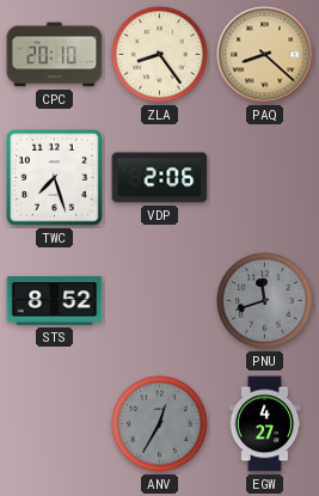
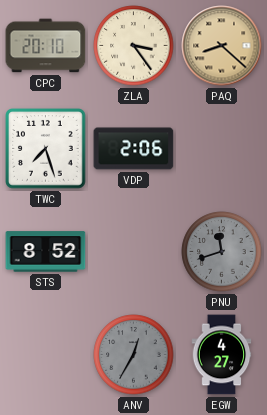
ZLA: 8:24 -> 3:24
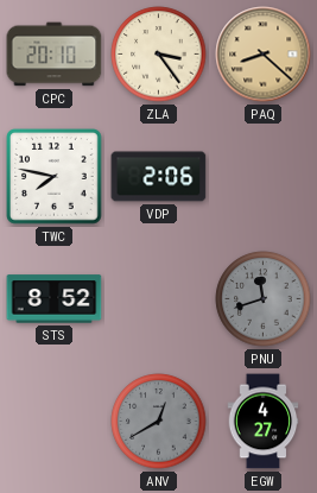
TWC: 7:27 -> 7:47
ANV: 12:35 -> 12:40
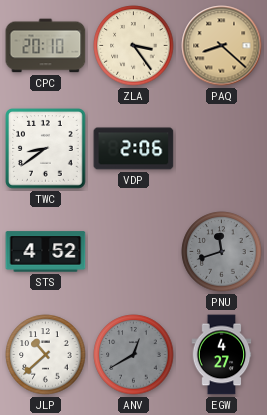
TWC: 7:47 -> 8:39
STS: 8:52 -> 4:52
JLP: none -> 10:38
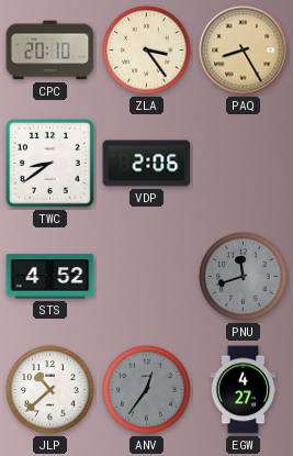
PAQ: 8:22 -> 8:25
ANV: 12:40 -> 12:36
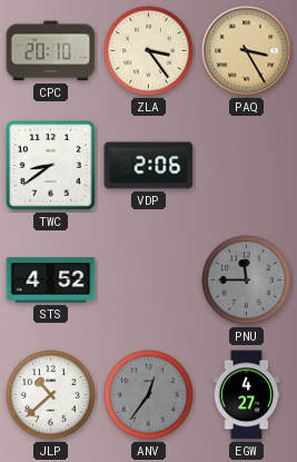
PAQ: 8:25 -> 3:25
PNU: 11:42 -> 11:45
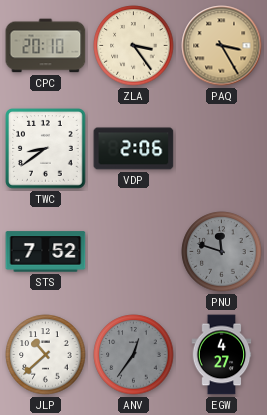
STS: 4:52 -> 7:52
PNU: 11:45 -> 11:48
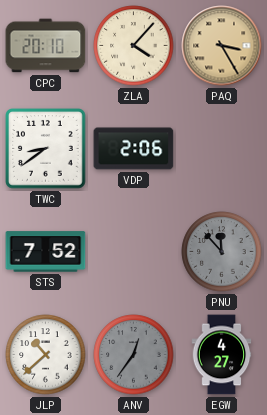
ZLA: 3:24 -> 4:07
PNU: 11:48 -> 11:53
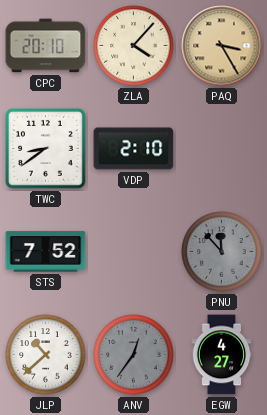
VDP: 2:06 -> 2:10
